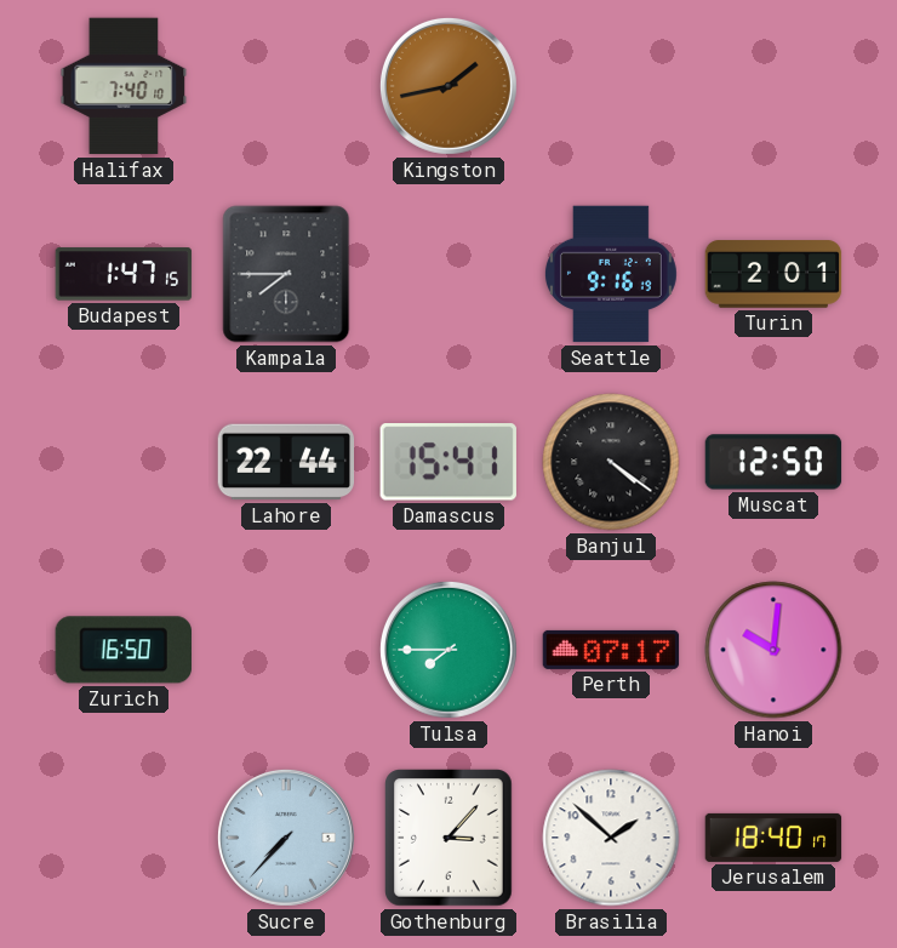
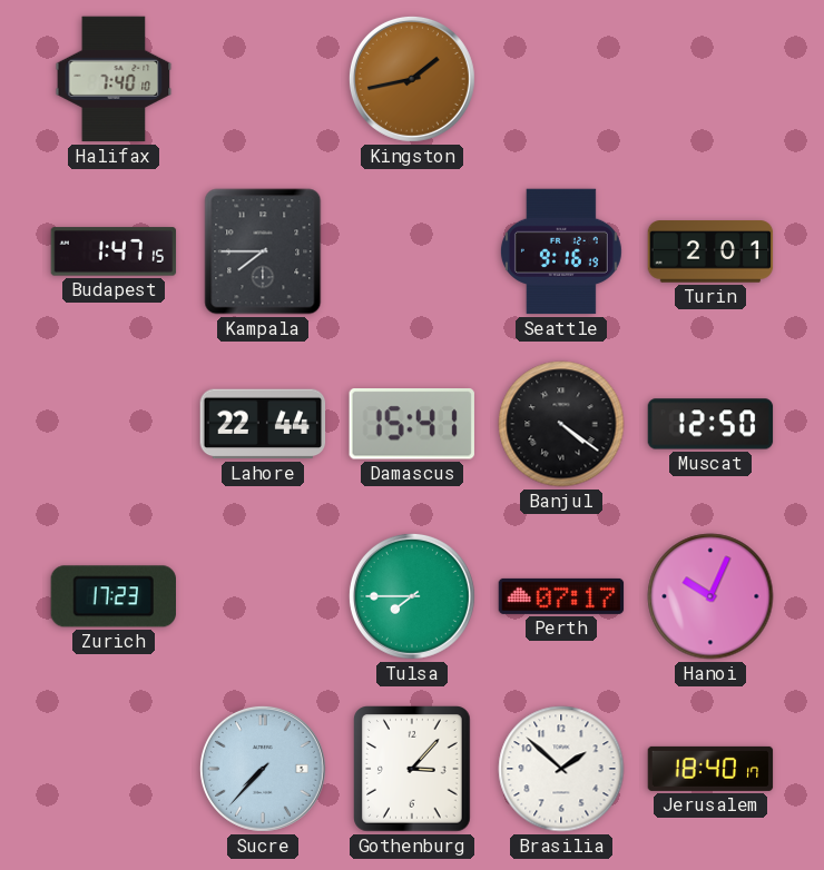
Zurich: 16:50 -> 17:23
Hanoi: 10:01 -> 10:04
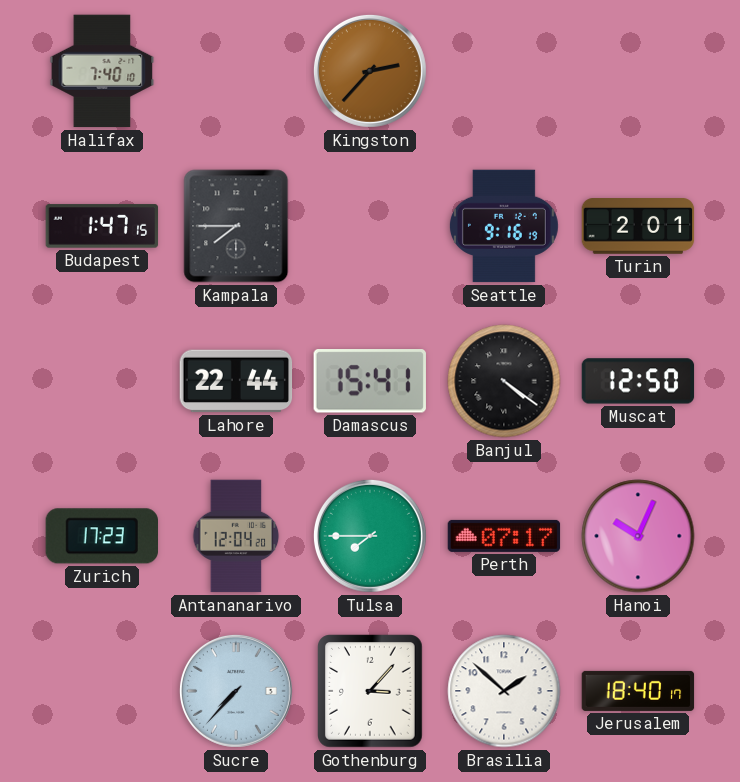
Kingston: 1:43 -> 2:37
Antananarivo: none -> 12:04
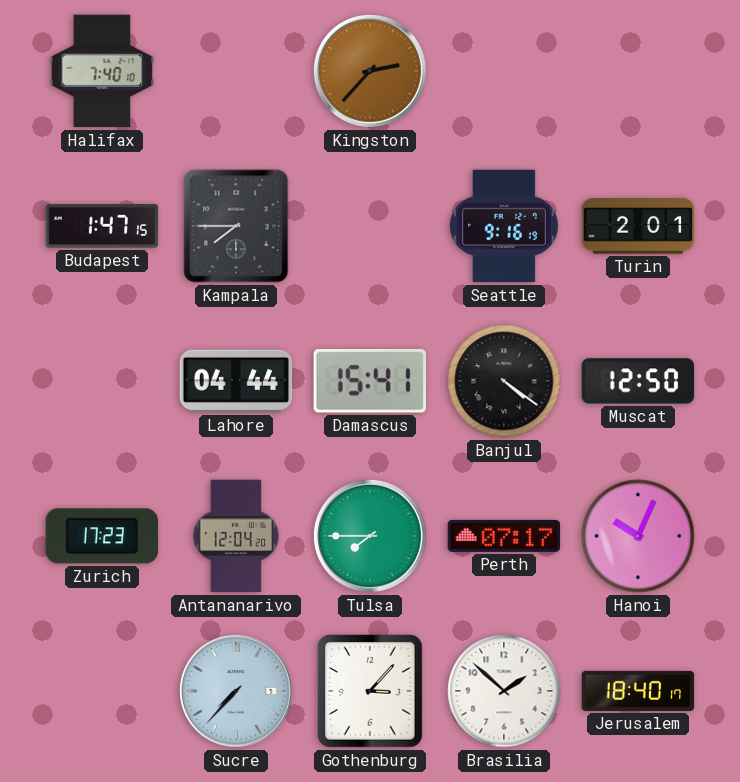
Lahore: 22:44 -> 04:44
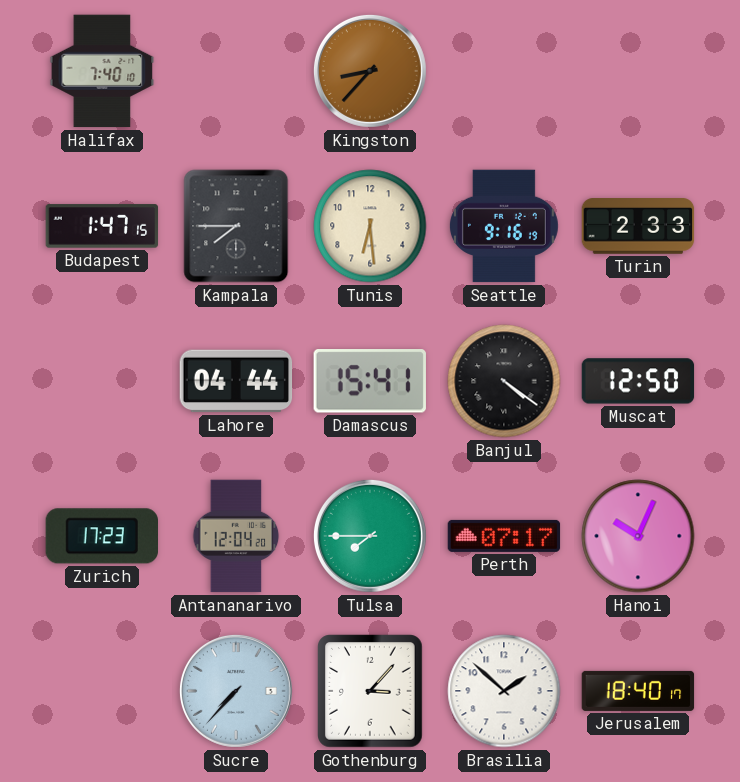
Kingston: 2:37 -> 8:37
Tunis: none -> 6:29
Turin: 2:01 -> 2:33
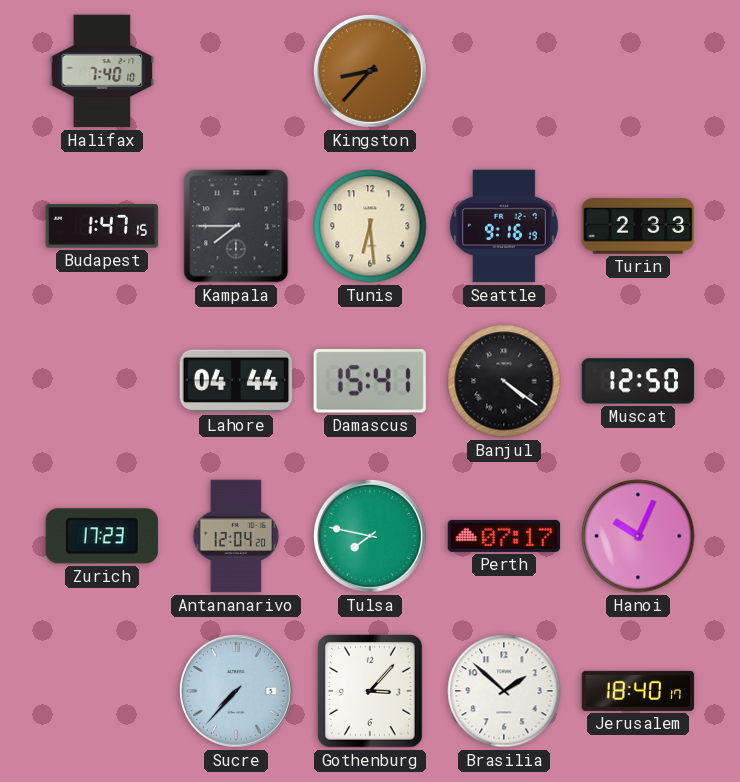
Tulsa: 7:45 -> 7:47
